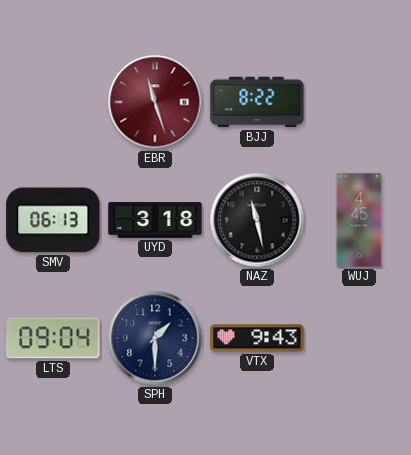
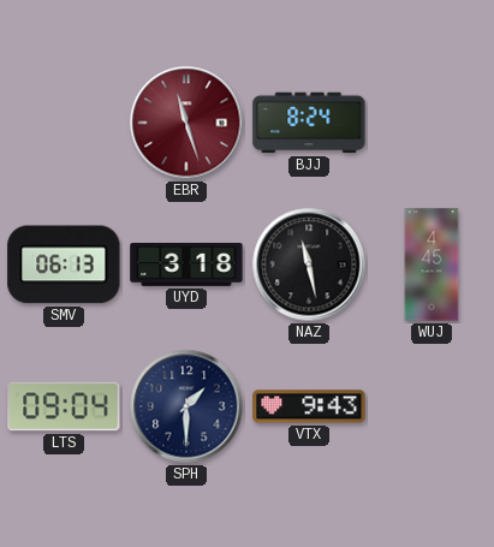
BJJ: 8:22 -> 8:24
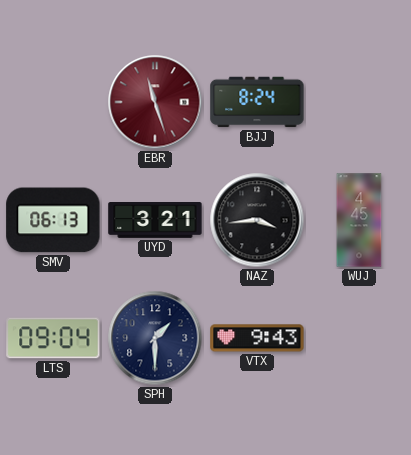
UYD: 3:18 -> 3:21
NAZ: 11:28 -> 3:44
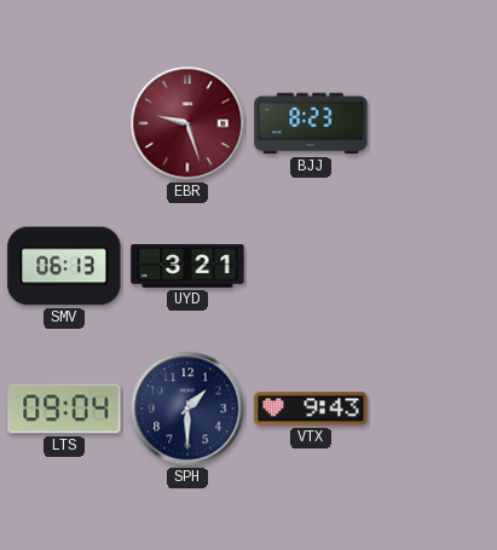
EBR: 11:27 -> 9:27
BJJ: 8:24 -> 8:23
NAZ: 3:44 -> none
WUJ: 4:45 -> none
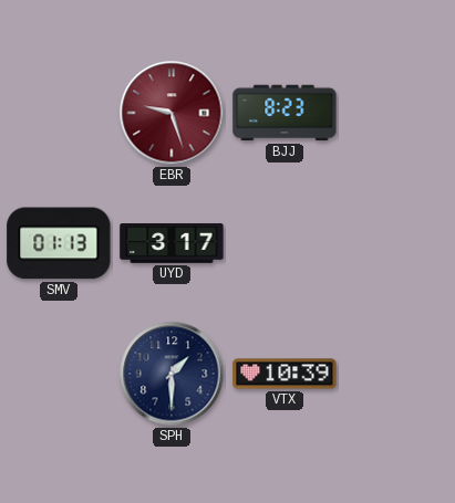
SMV: 06:13 -> 01:13
UYD: 3:21 -> 3:17
LTS: 09:04 -> none
VTX: 9:43 -> 10:39
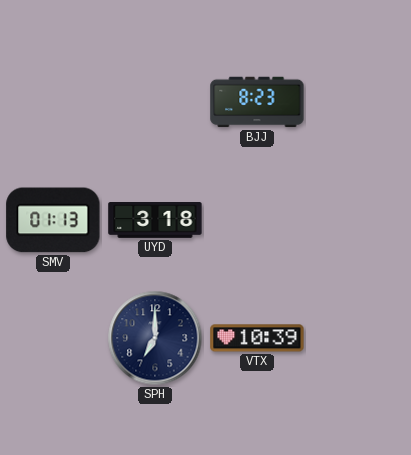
EBR: 9:27 -> none
UYD: 3:17 -> 3:18
SPH: 1:30 -> 7:00
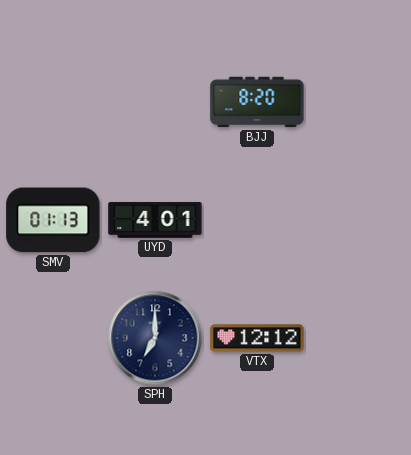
BJJ: 8:23 -> 8:20
UYD: 3:18 -> 4:01
VTX: 10:39 -> 12:12
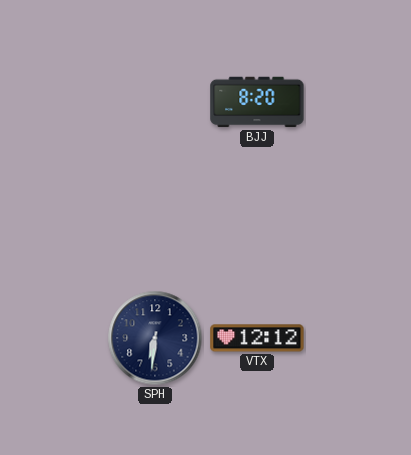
SMV: 01:13 -> none
UYD: 4:01 -> none
SPH: 7:00 -> 6:31
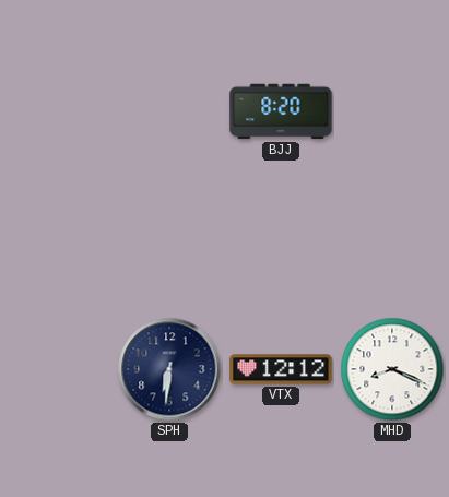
MHD: none -> 8:19
